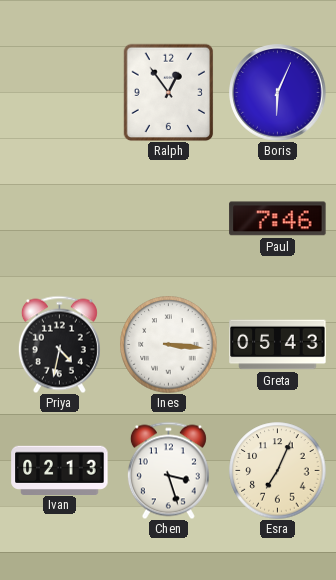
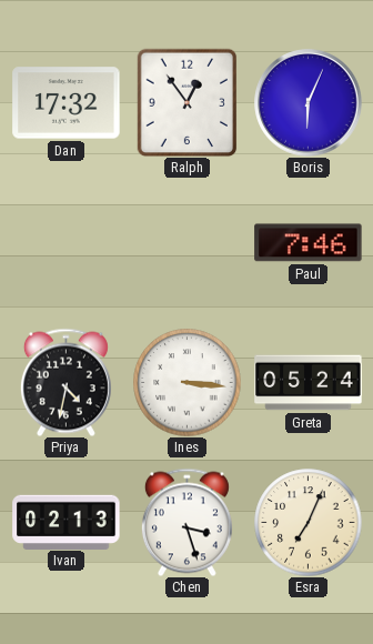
Dan: none -> 17:32
Greta: 05:43 -> 05:24
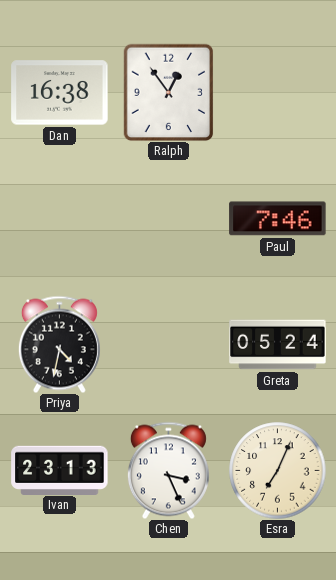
Dan: 17:32 -> 16:38
Boris: 6:04 -> none
Ines: 3:16 -> none
Ivan: 02:13 -> 23:13
Chen: 3:27 -> 3:26
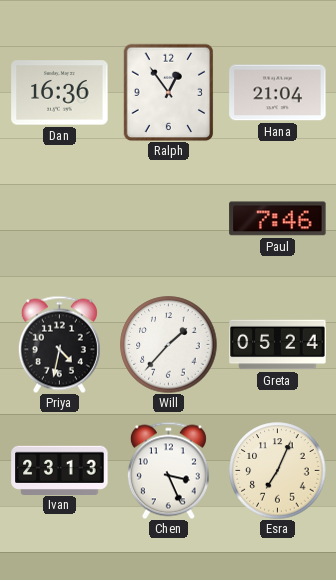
Dan: 16:38 -> 16:36
Hana: none -> 21:04
Will: none -> 1:37
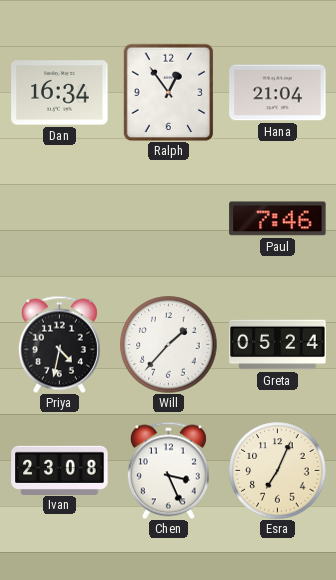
Dan: 16:36 -> 16:34
Ivan: 23:13 -> 23:08
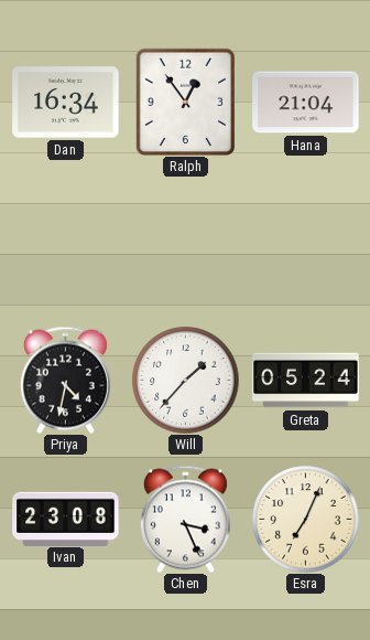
Paul: 7:46 -> none
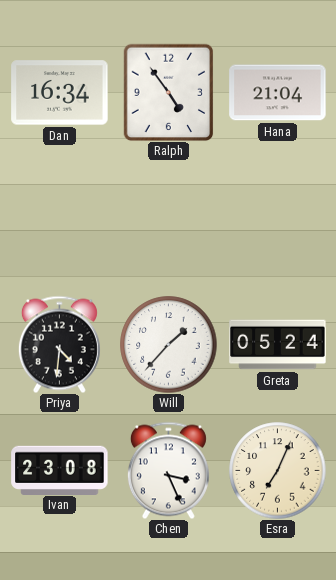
Ralph: 12:54 -> 4:54
Priya: 4:32 -> 4:31
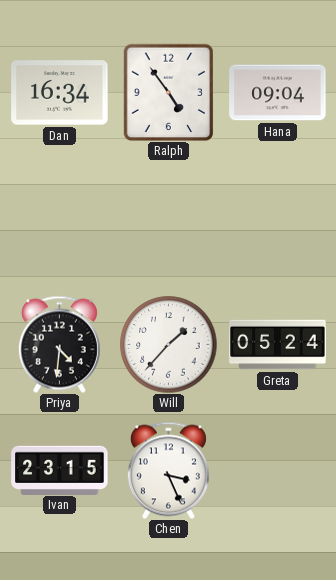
Hana: 21:04 -> 09:04
Ivan: 23:08 -> 23:15
Esra: 7:04 -> none
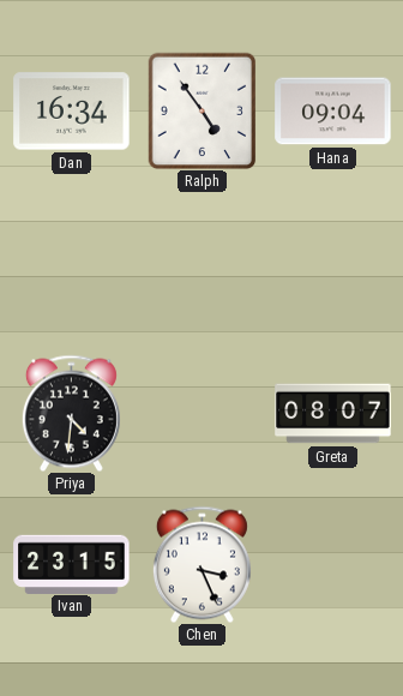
Will: 1:37 -> none
Greta: 05:24 -> 08:07
